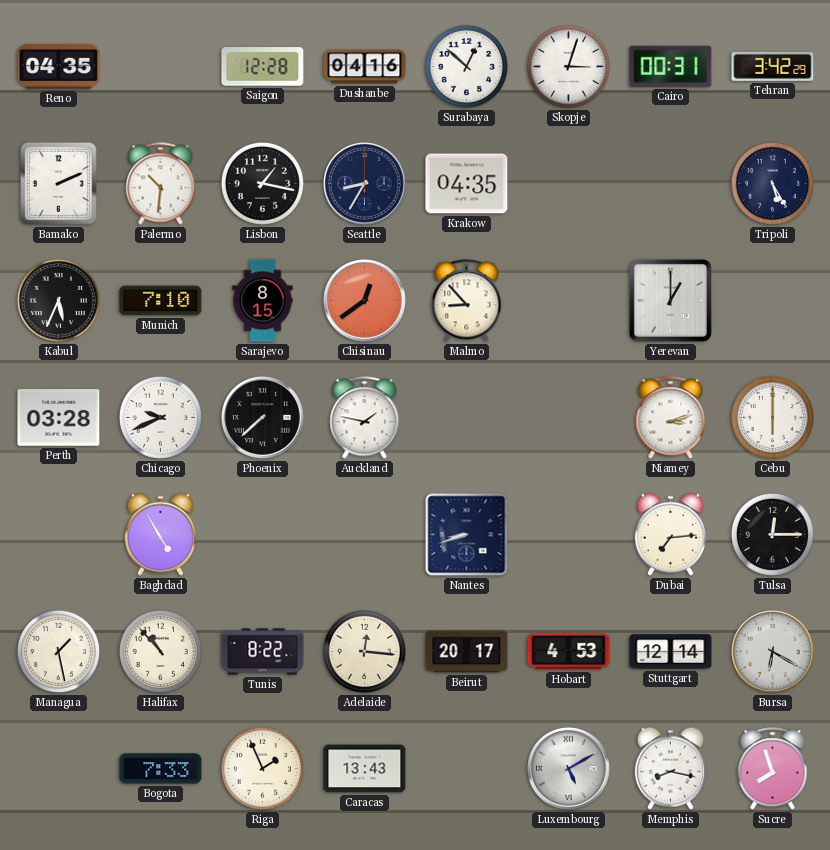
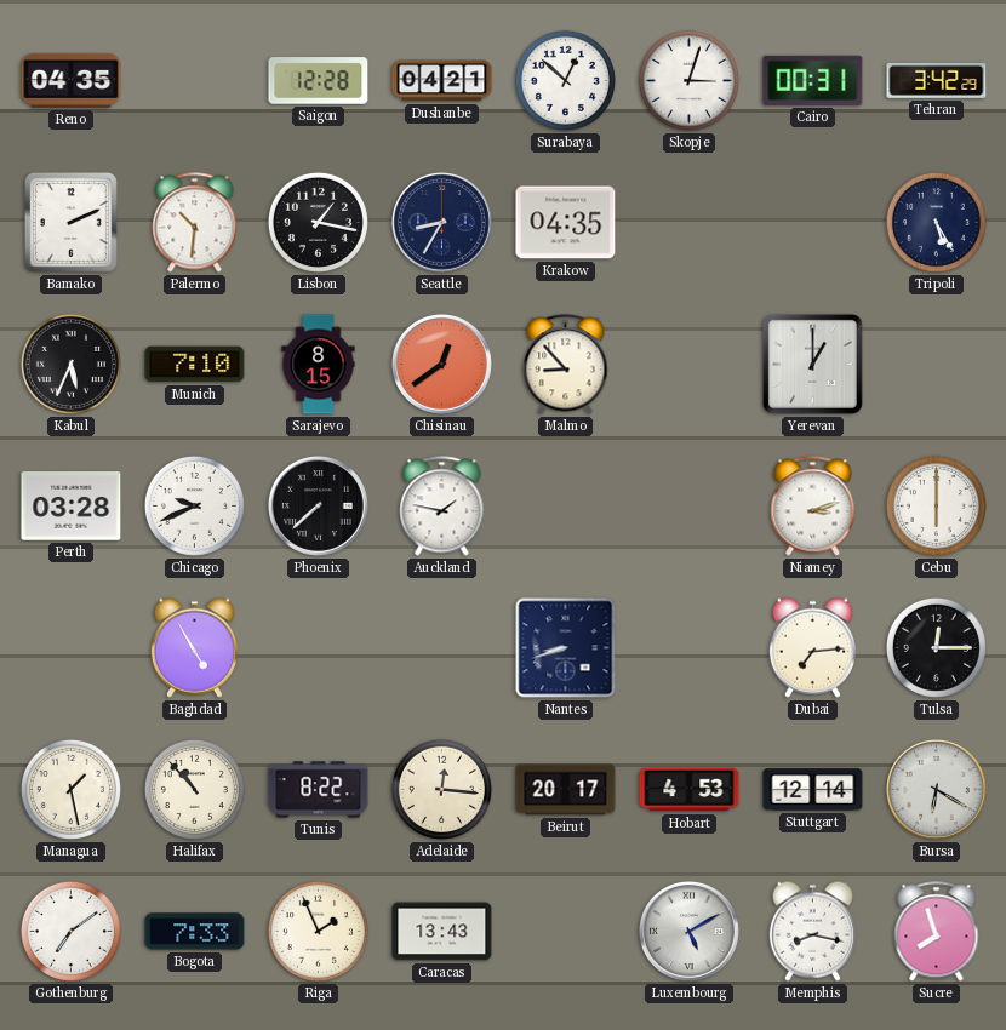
Dushanbe: 04:16 -> 04:21
Gothenburg: none -> 7:09
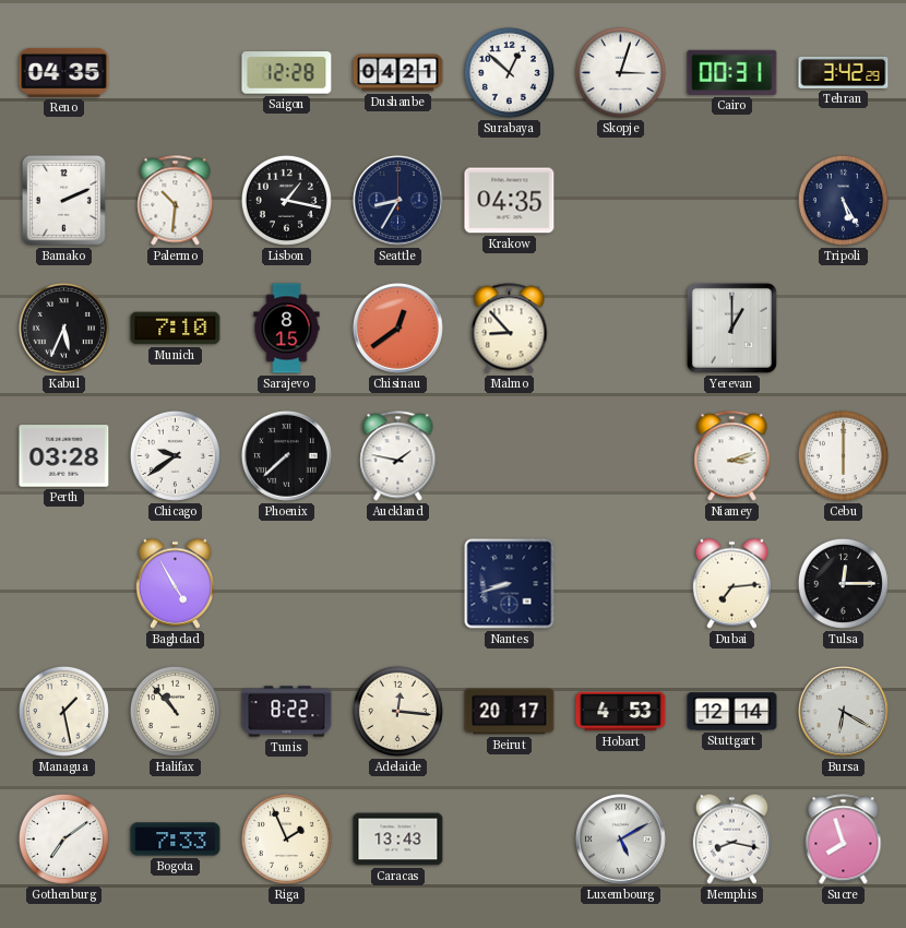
Chicago: 9:41 -> 9:39
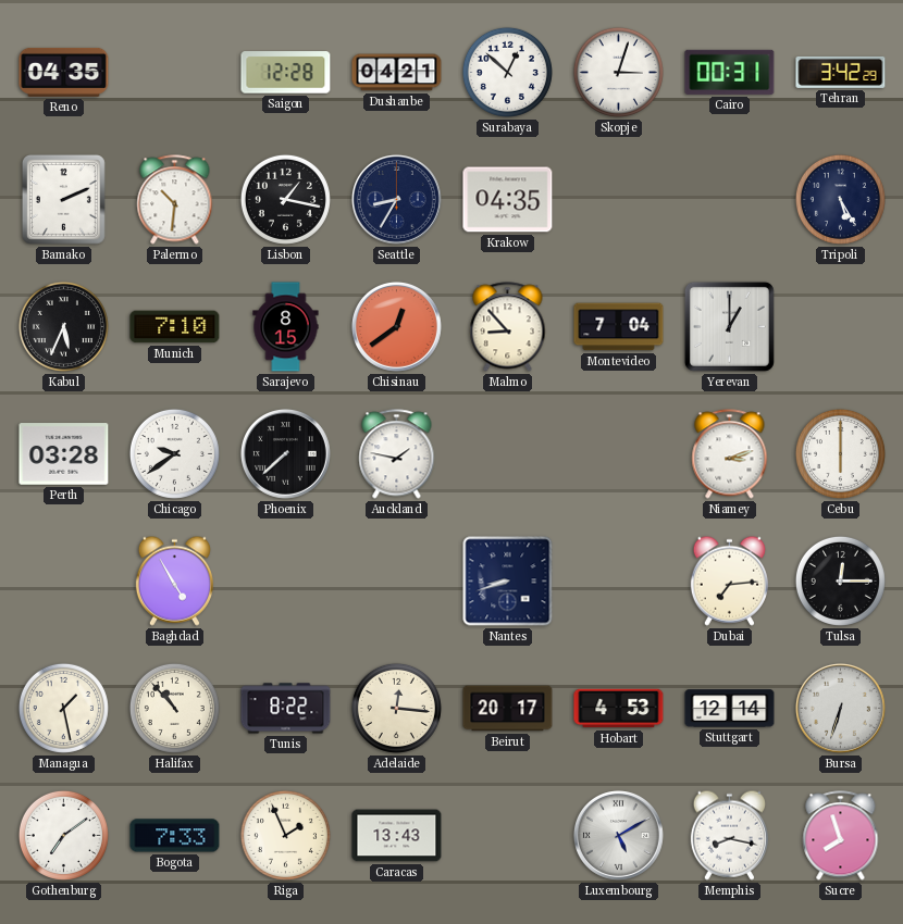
Montevideo: none -> 7:04
Bursa: 6:20 -> 6:33
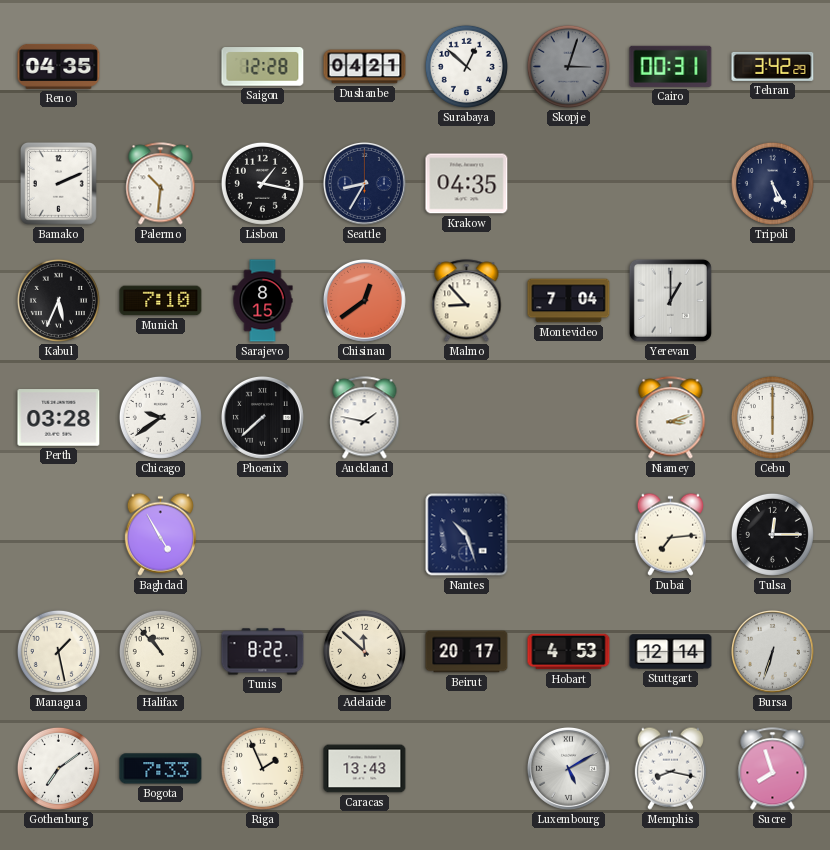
Skopje dial: white -> grey
Nantes: 8:42 -> 10:27
Adelaide: 12:16 -> 11:52
